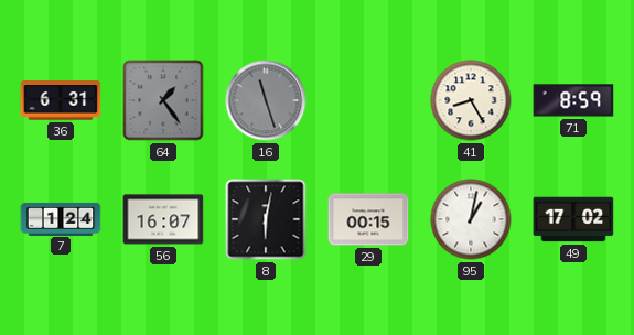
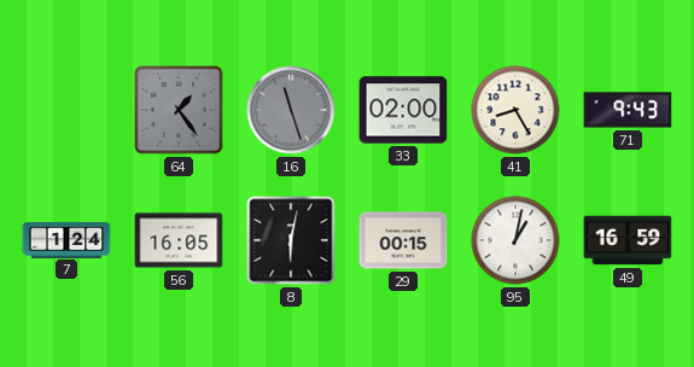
36: 6:31 -> none
33: none -> 02:00
71: 8:59 -> 9:43
56: 16:07 -> 16:05
49: 17:02 -> 16:59
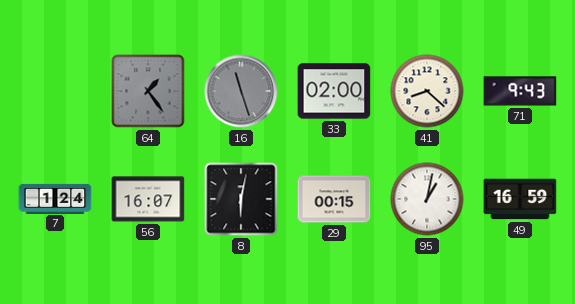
41: 8:25 -> 8:22
56: 16:05 -> 16:07
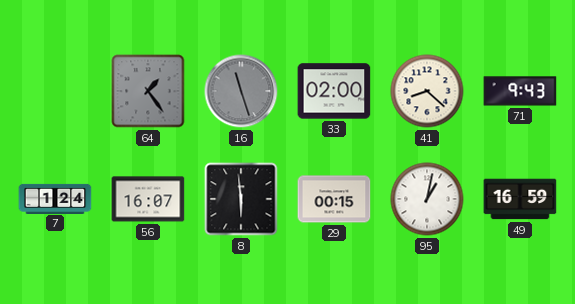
8: 6:02 -> 5:59
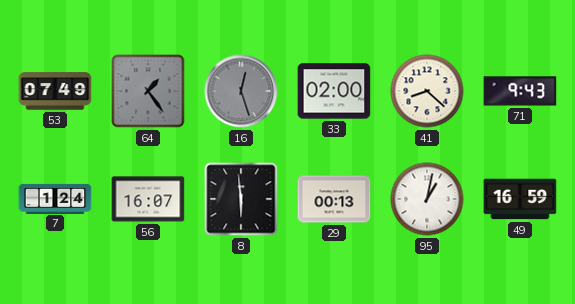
53: none -> 07:49
16: 11:27 -> 12:27
29: 00:15 -> 00:13
